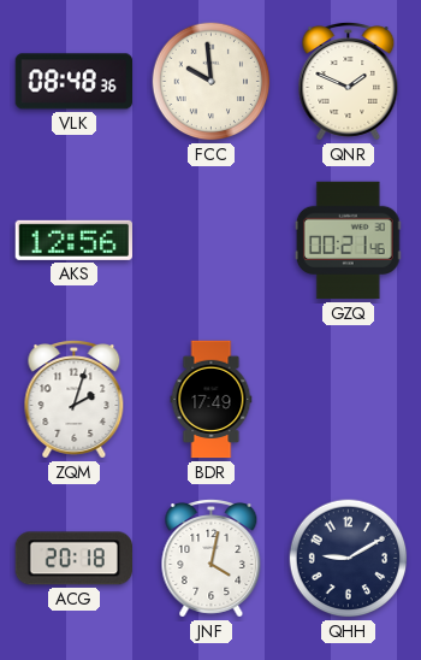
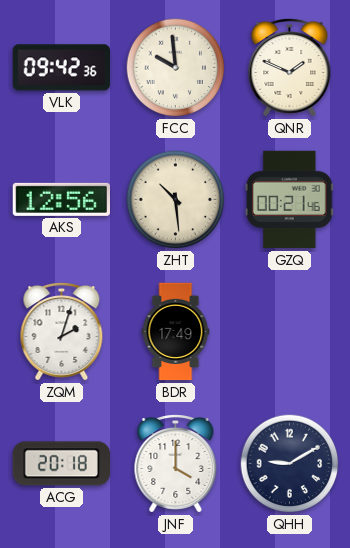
VLK: 08:48 -> 09:42
ZHT: none -> 10:29
JNF: 4:02 -> 4:00
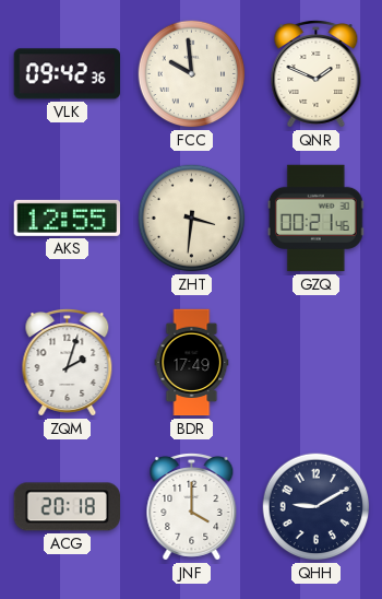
AKS: 12:56 -> 12:55
ZHT: 10:29 -> 3:31
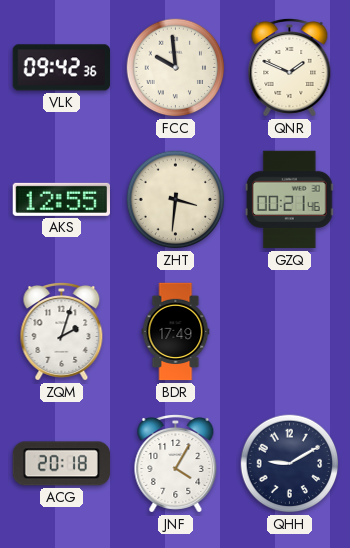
JNF: 4:00 -> 4:05
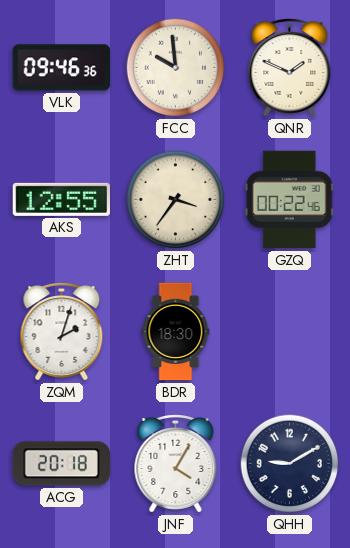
VLK: 09:42 -> 09:46
ZHT: 3:31 -> 3:36
GZQ: 00:21 -> 00:22
BDR: 17:49 -> 18:30
